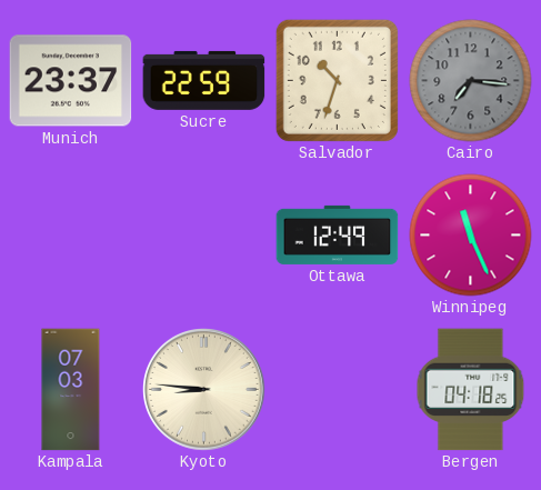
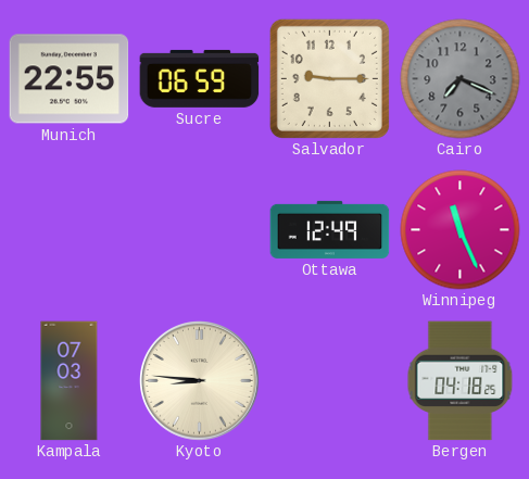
Munich: 23:37 -> 22:55
Sucre: 22:59 -> 06:59
Salvador: 10:33 -> 9:15
Cairo: 7:16 -> 7:19
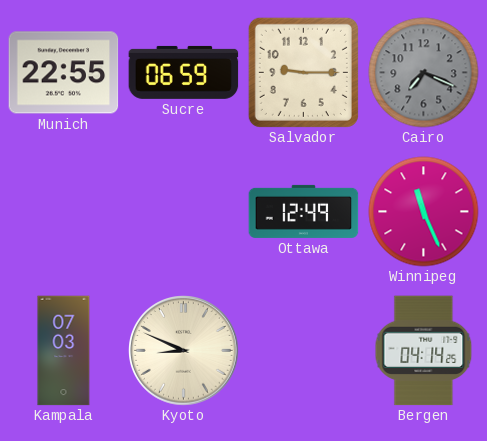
Kyoto: 8:46 -> 8:49
Bergen: 04:18 -> 04:14
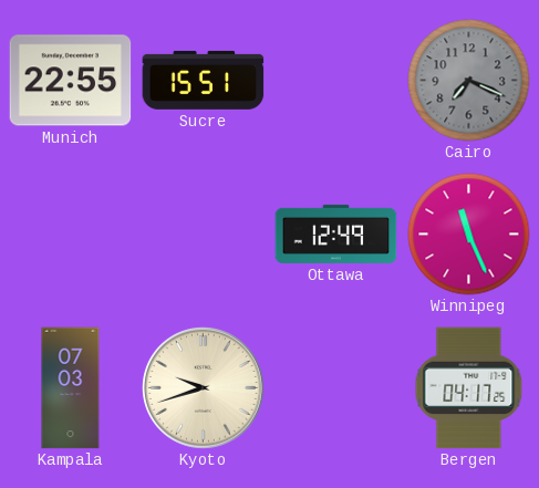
Sucre: 06:59 -> 15:51
Salvador: 9:15 -> none
Kyoto: 8:49 -> 9:42
Bergen: 04:14 -> 04:17
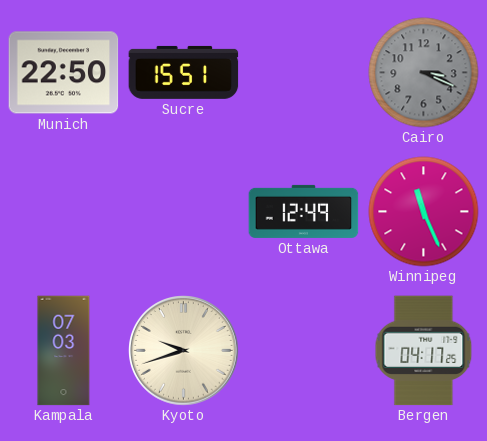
Munich: 22:55 -> 22:50
Cairo: 7:19 -> 3:19
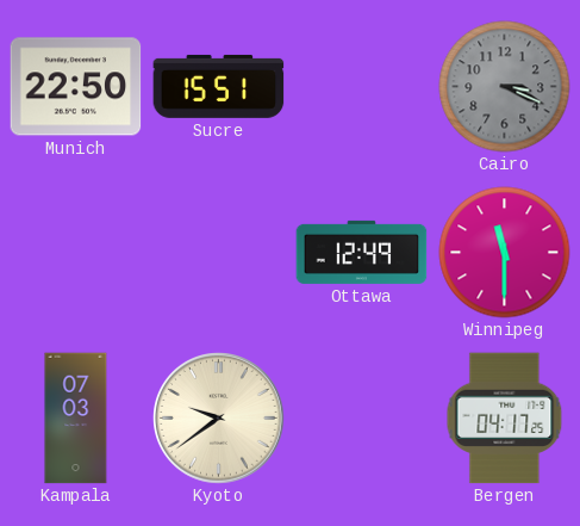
Winnipeg: 11:26 -> 11:30
Kyoto: 9:42 -> 9:39
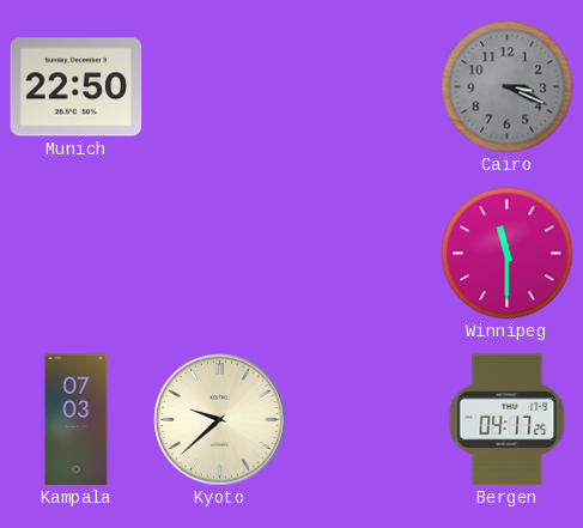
Sucre: 15:51 -> none
Ottawa: 12:49 -> none
Kyoto: 9:39 -> 9:38
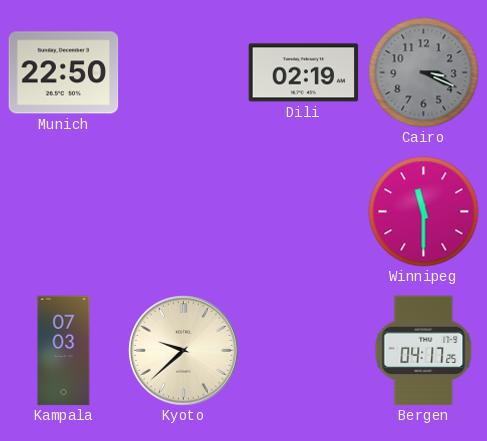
Dili: none -> 02:19
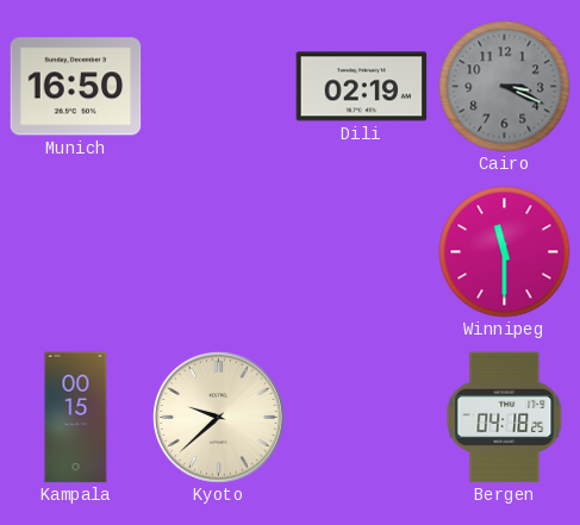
Munich: 22:50 -> 16:50
Kampala: 07:03 -> 00:15
Bergen: 04:17 -> 04:18
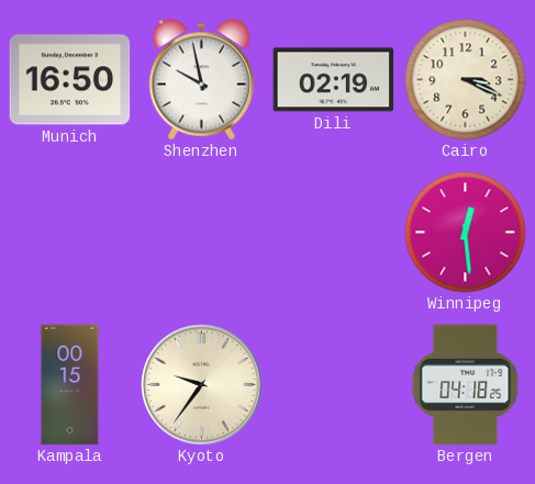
Shenzhen: none -> 9:58
Cairo dial: grey -> cream
Winnipeg: 11:30 -> 12:29
Kyoto: 9:38 -> 9:36
